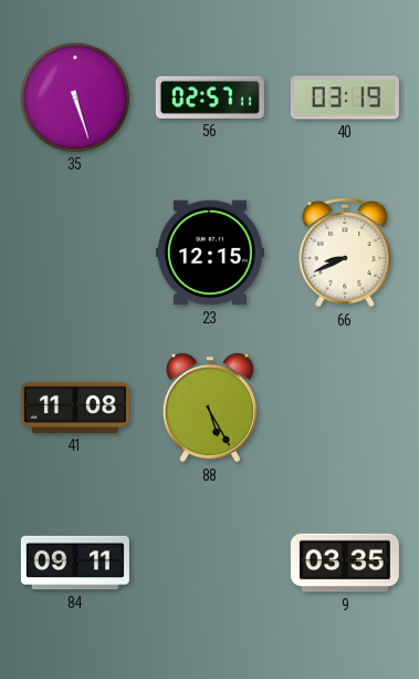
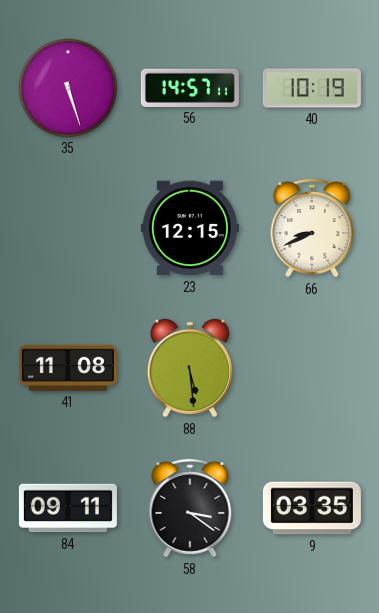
56: 02:57 -> 14:57
40: 03:19 -> 10:19
88: 5:25 -> 5:29
58: none -> 3:21
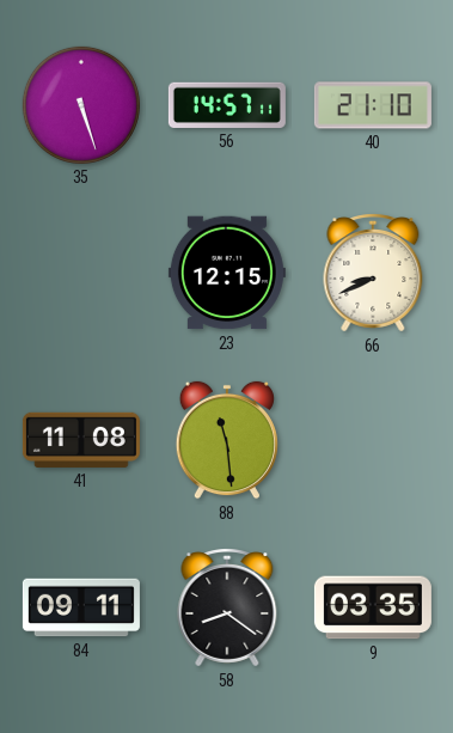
40: 10:19 -> 21:10
88: 5:29 -> 11:29
58: 3:21 -> 8:21
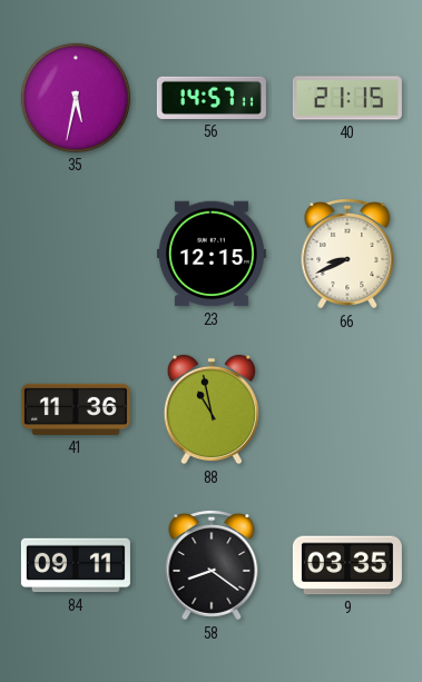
35: 5:27 -> 5:32
40: 21:10 -> 21:15
41: 11:08 -> 11:36
88: 11:29 -> 10:58
